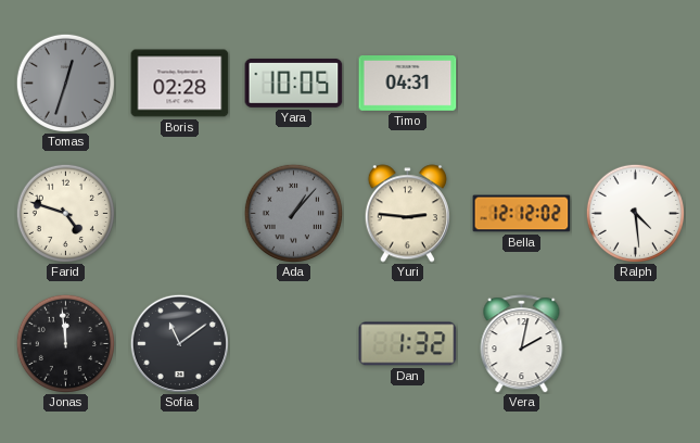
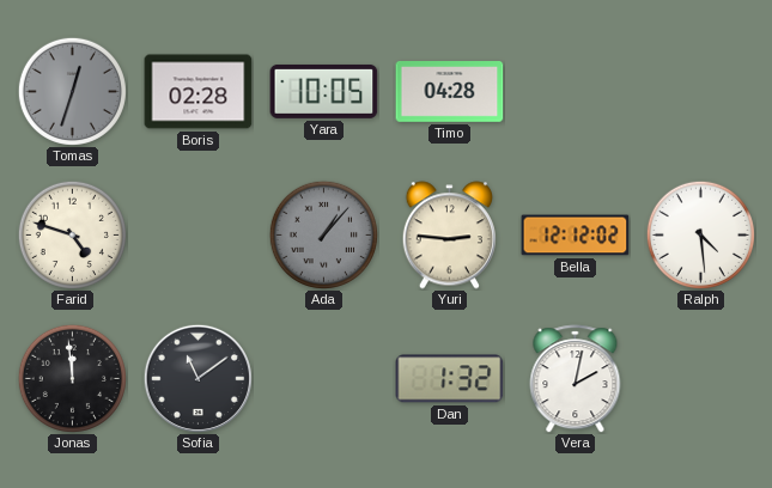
Timo: 04:31 -> 04:28
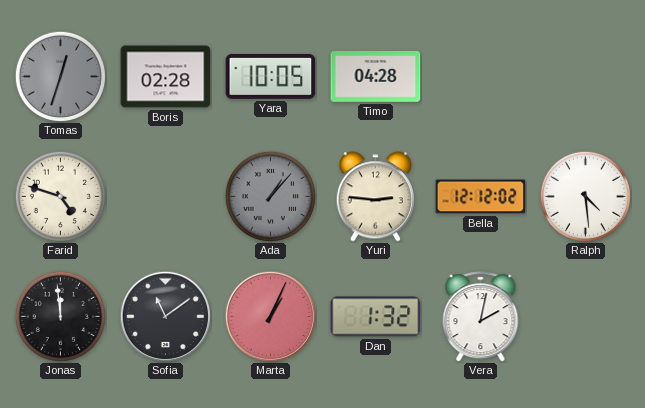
Marta: none -> 1:04
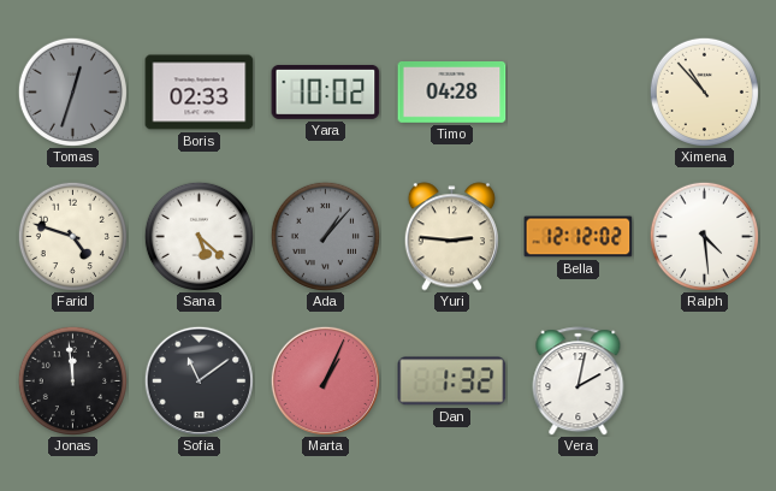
Boris: 02:28 -> 02:33
Yara: 10:05 -> 10:02
Ximena: none -> 10:53
Sana: none -> 5:22
